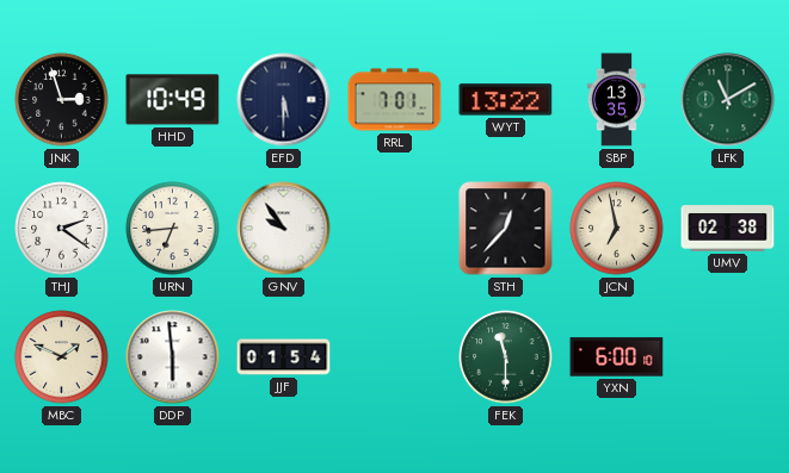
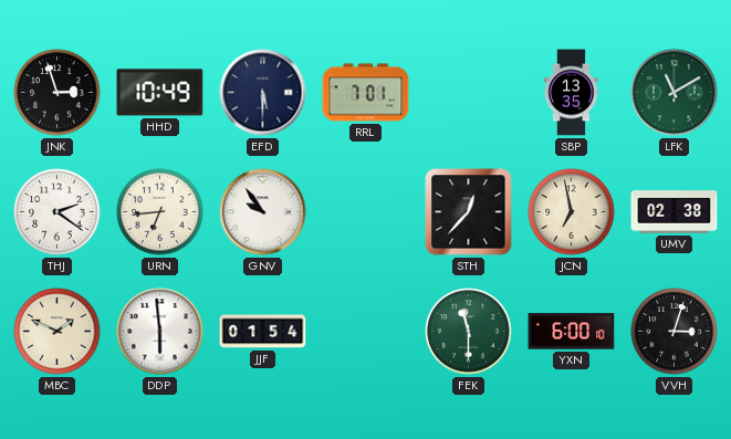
WYT: 13:22 -> none
VVH: none -> 3:03
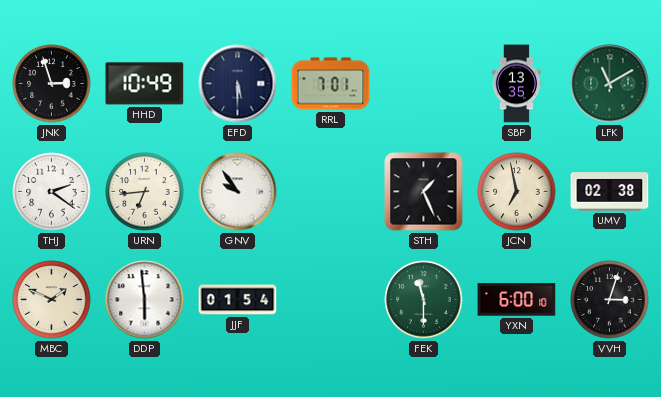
STH: 12:37 -> 1:26
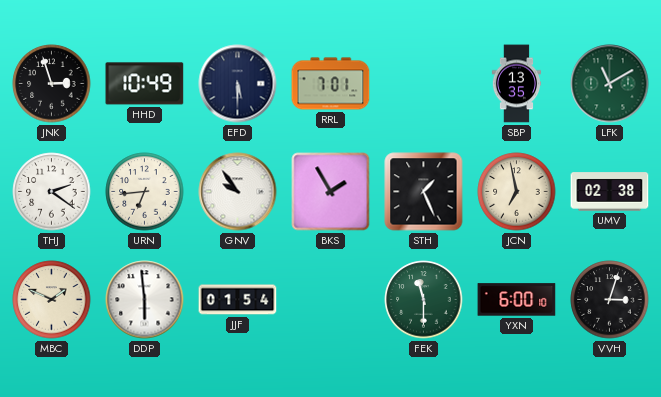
BKS: none -> 1:55
